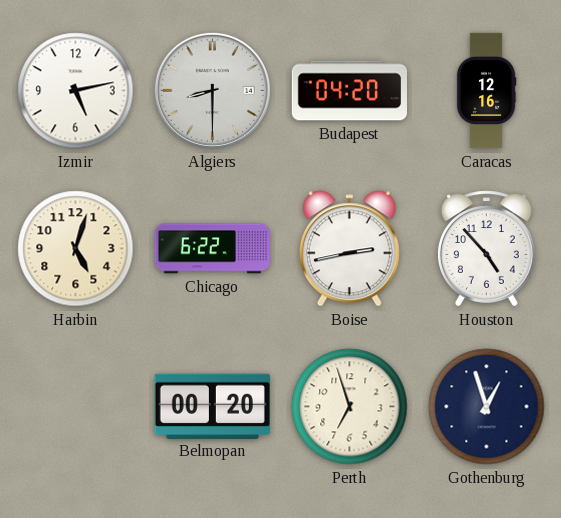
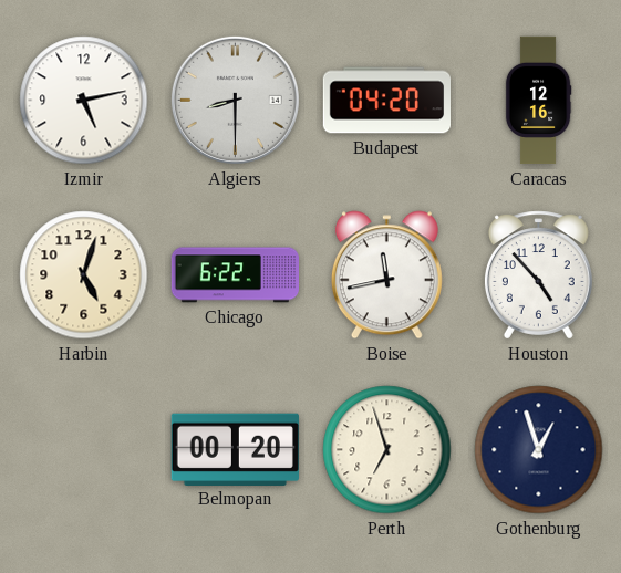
Boise: 2:43 -> 11:43
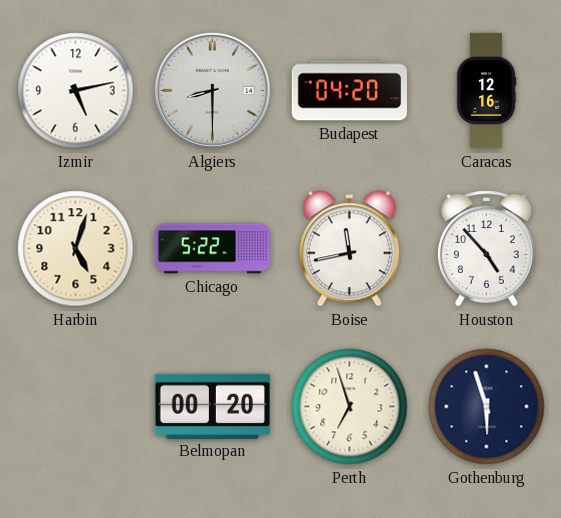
Chicago: 6:22 -> 5:22
Gothenburg: 12:57 -> 5:57
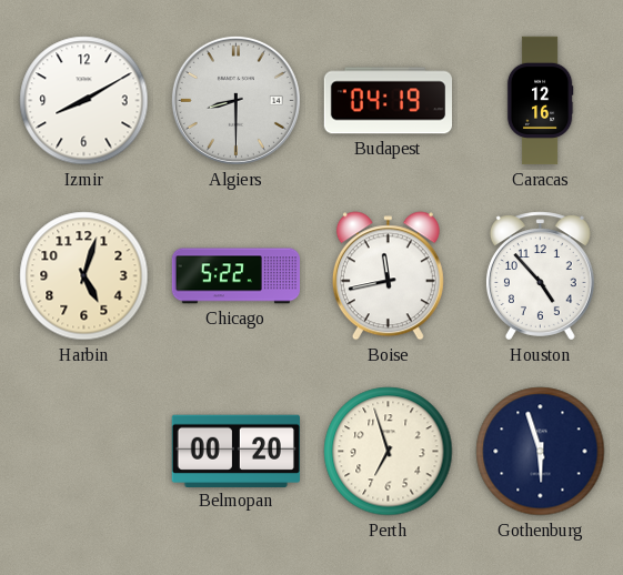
Izmir: 5:13 -> 8:10
Budapest: 04:20 -> 04:19
